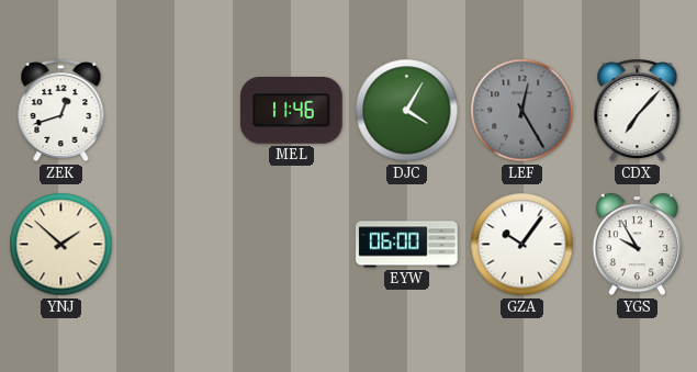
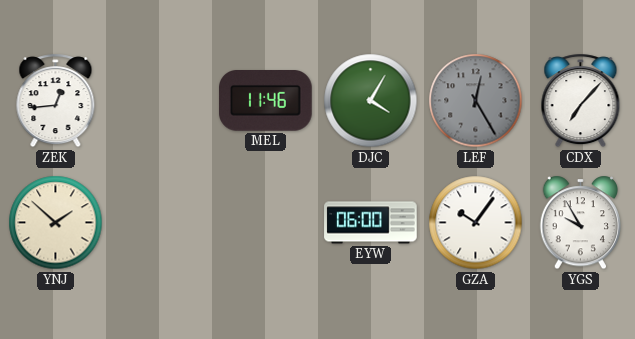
ZEK: 12:42 -> 12:44
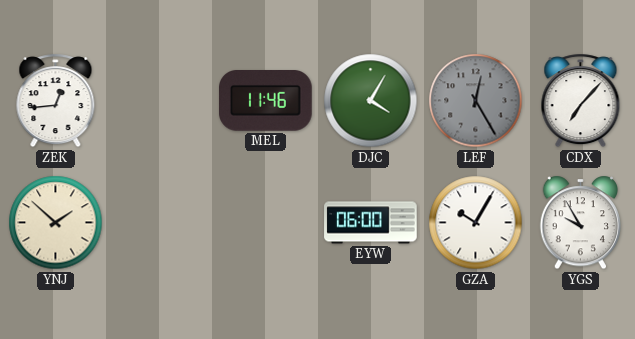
GZA: 10:06 -> 10:05
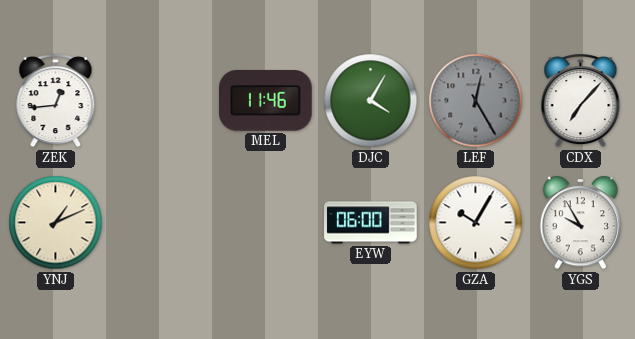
YNJ: 1:52 -> 1:11
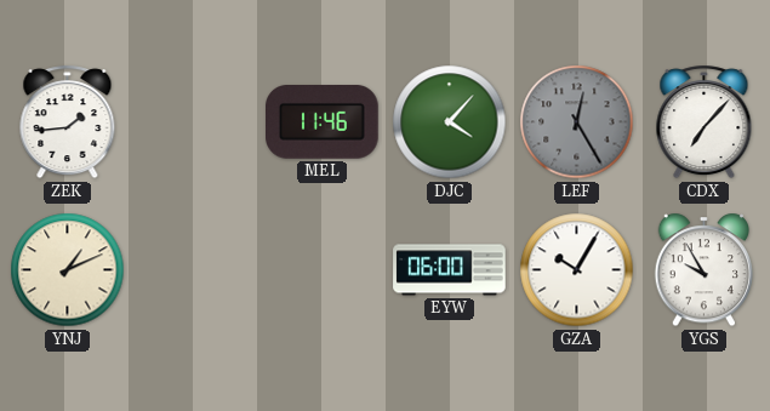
ZEK: 12:44 -> 1:44
DJC: 4:05 -> 4:07
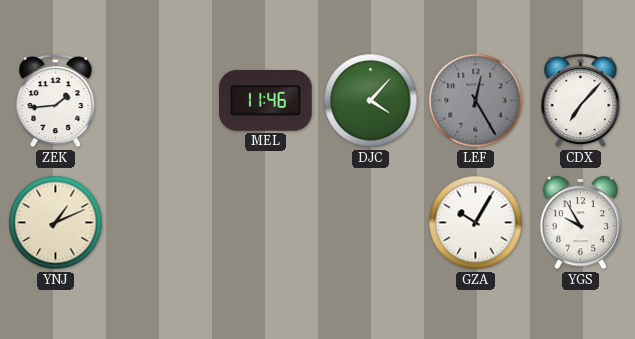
EYW: 06:00 -> none
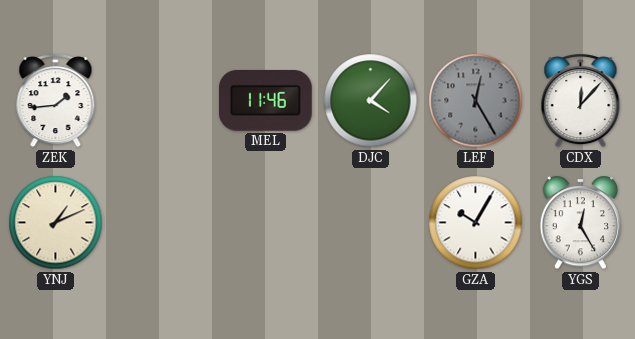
CDX: 7:07 -> 12:07
YGS: 9:55 -> 12:25
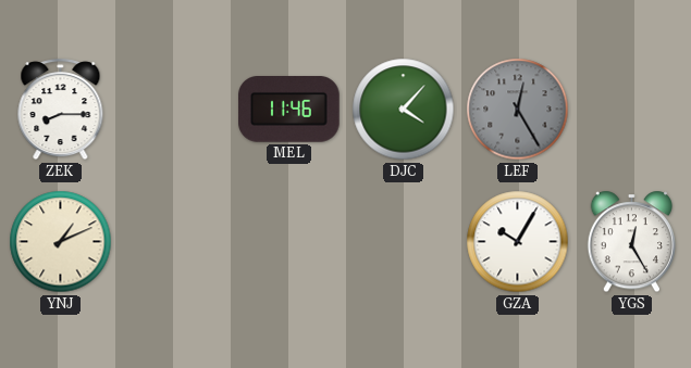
ZEK: 1:44 -> 8:15
CDX: 12:07 -> none
